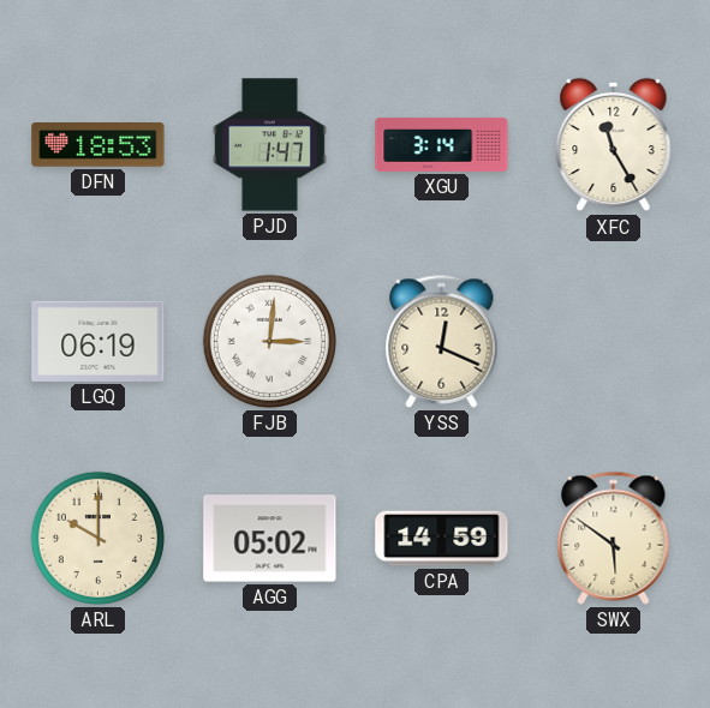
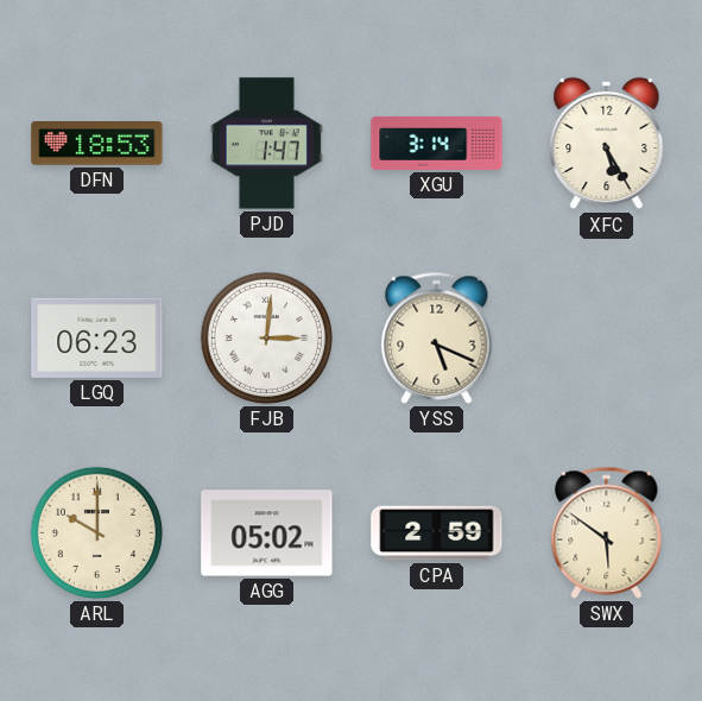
XFC: 11:25 -> 5:25
LGQ: 06:19 -> 06:23
YSS: 12:19 -> 5:19
CPA: 14:59 -> 2:59
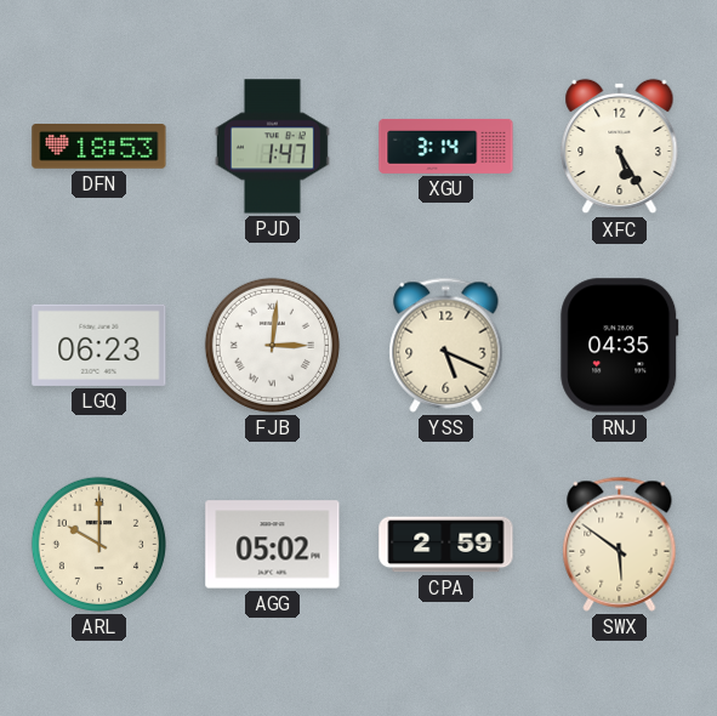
RNJ: none -> 04:35
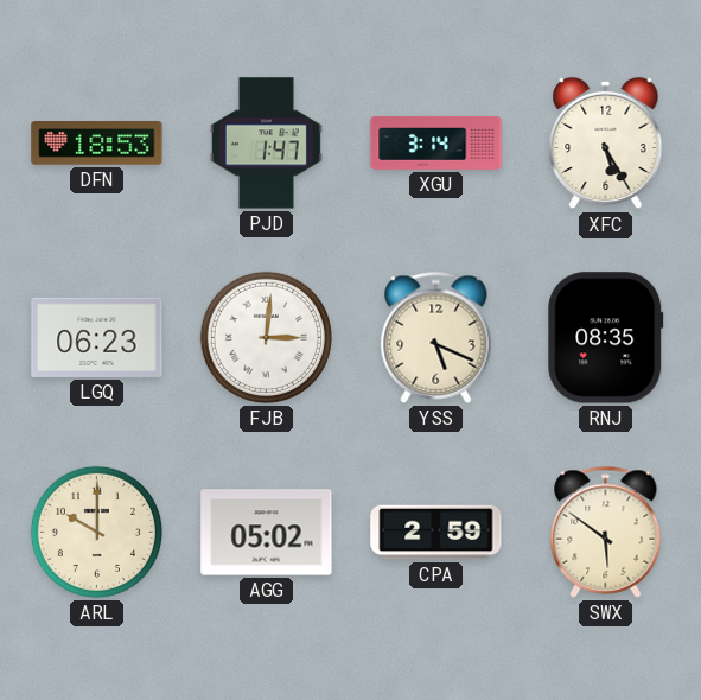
RNJ: 04:35 -> 08:35
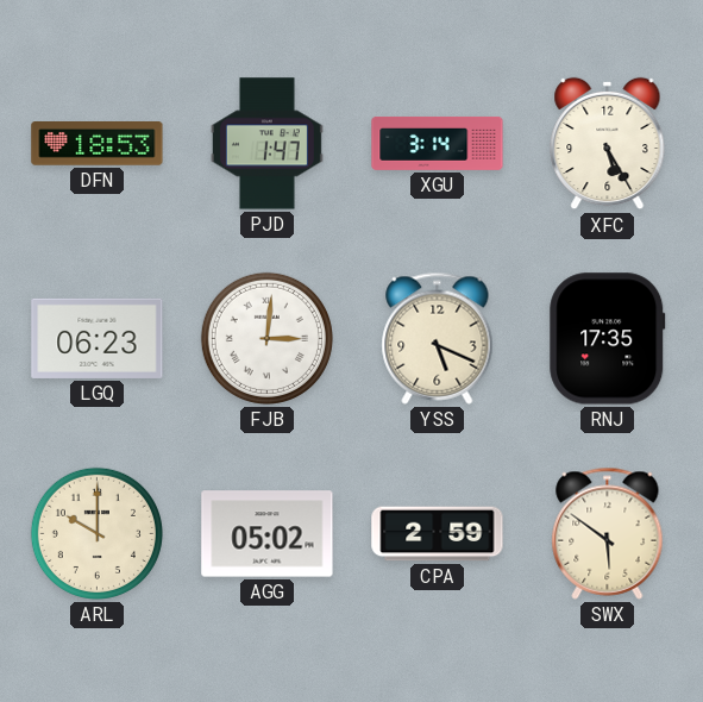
RNJ: 08:35 -> 17:35
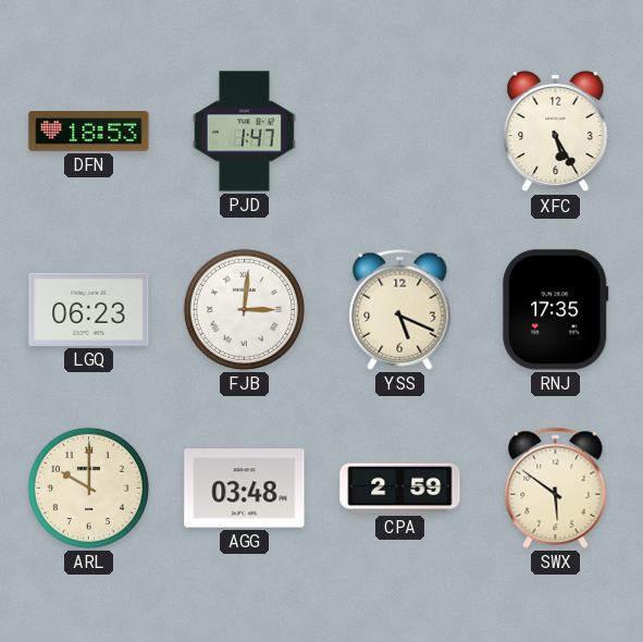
XGU: 3:14 -> none
AGG: 05:02 -> 03:48
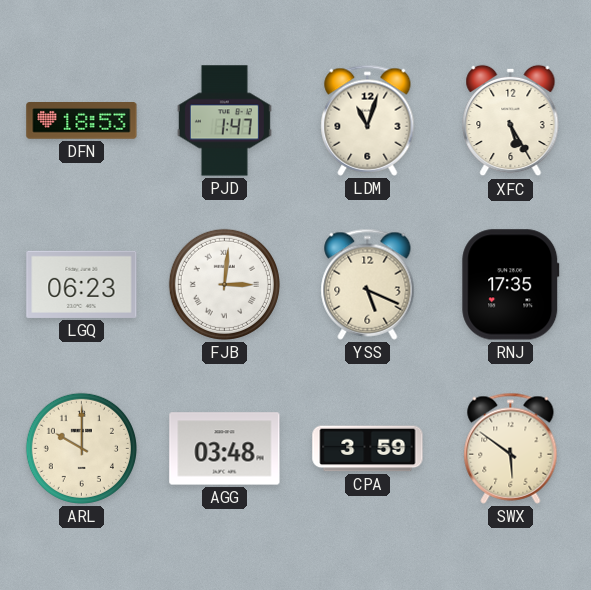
LDM: none -> 11:03
CPA: 2:59 -> 3:59
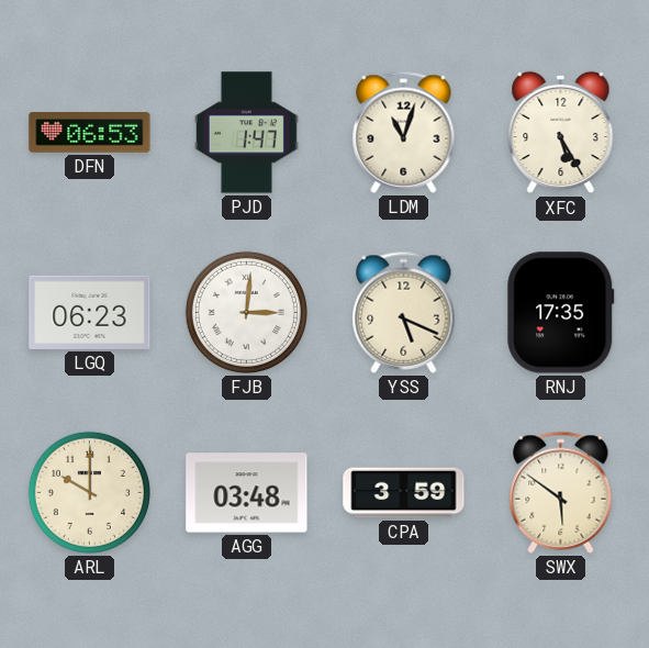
DFN: 18:53 -> 06:53
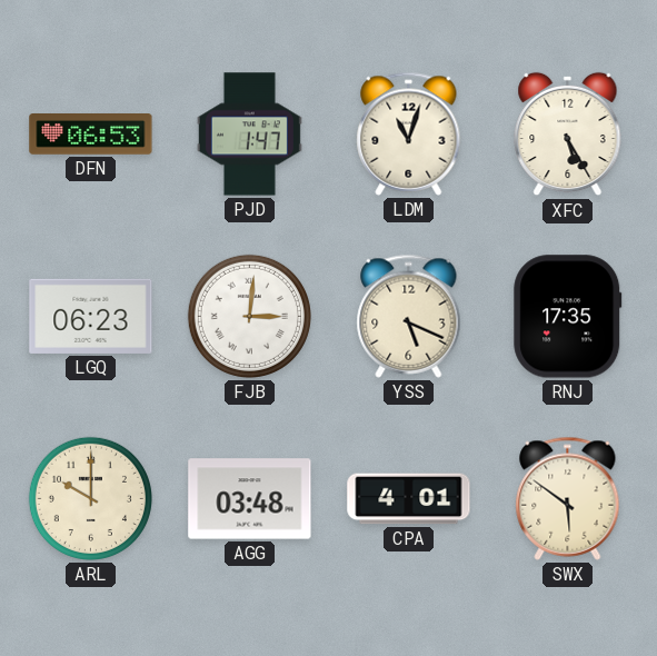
CPA: 3:59 -> 4:01
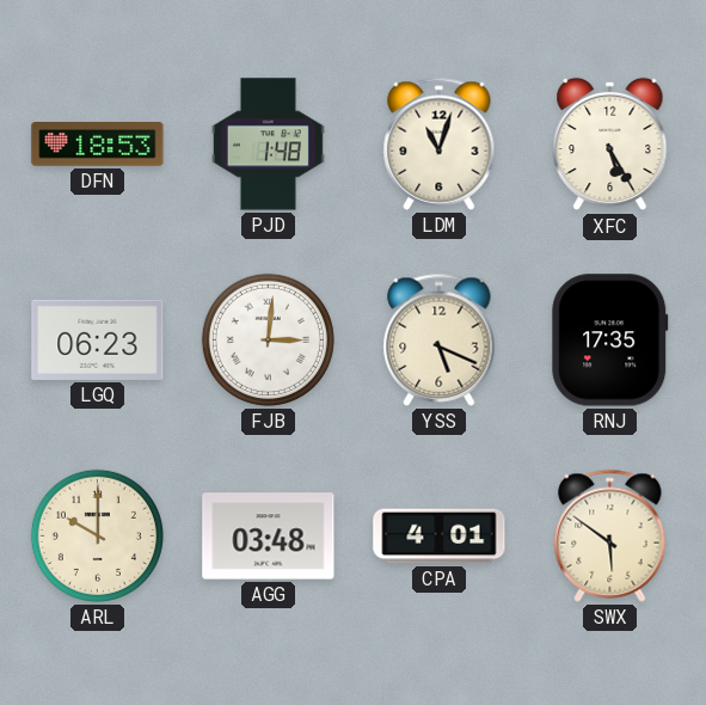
DFN: 06:53 -> 18:53
PJD: 1:47 -> 1:48
